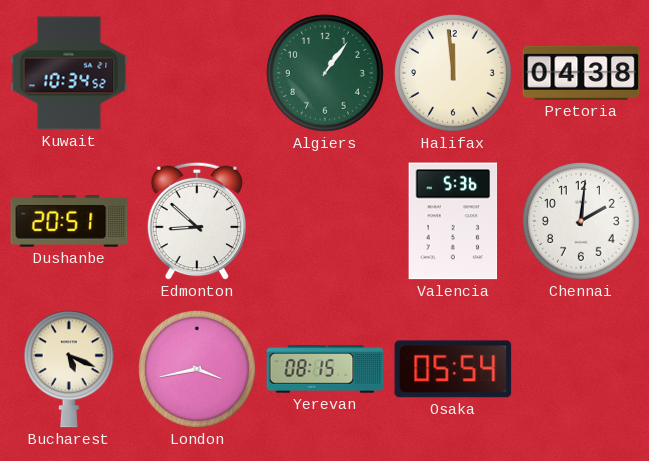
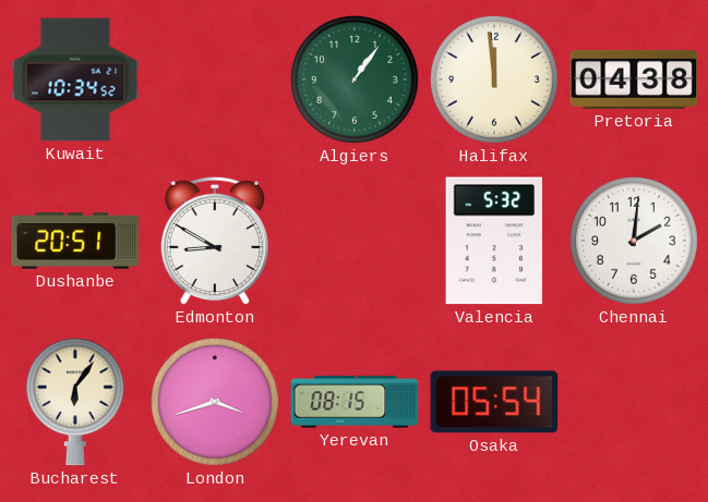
Edmonton: 8:52 -> 8:50
Valencia: 5:36 -> 5:32
Bucharest: 5:19 -> 6:06
London: 3:43 -> 3:42
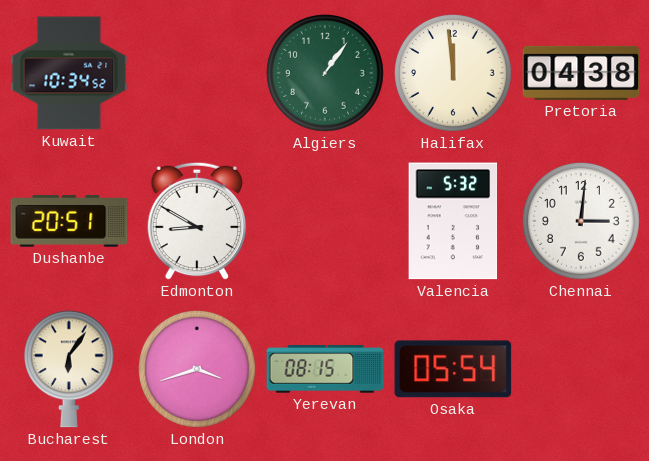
Chennai: 2:01 -> 3:01
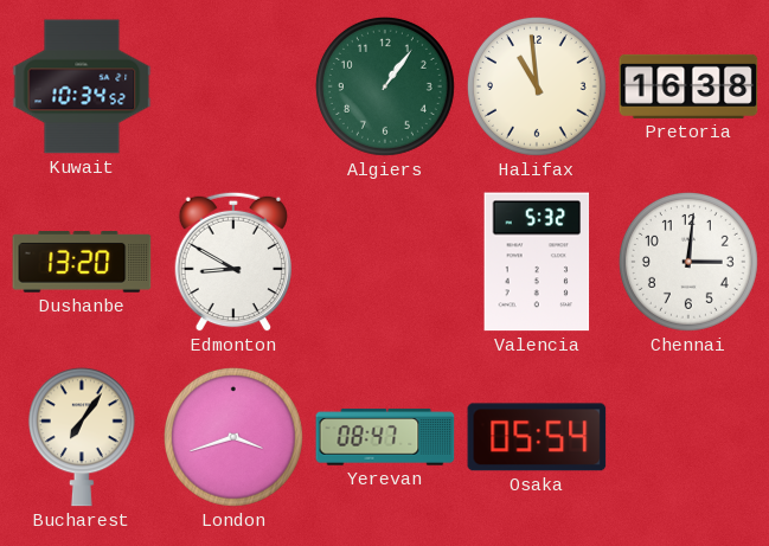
Halifax: 11:59 -> 10:59
Pretoria: 04:38 -> 16:38
Dushanbe: 20:51 -> 13:20
Bucharest: 6:06 -> 7:06
Yerevan: 08:15 -> 08:47
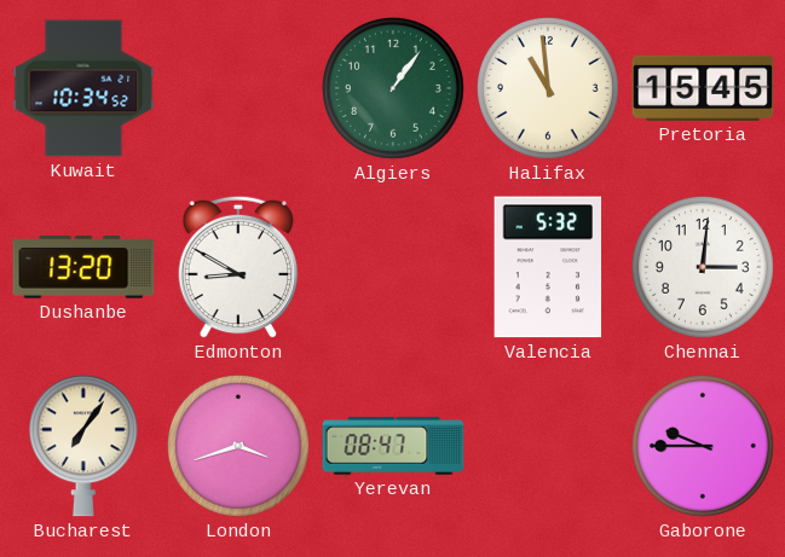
Pretoria: 16:38 -> 15:45
Osaka: 05:54 -> none
Gaborone: none -> 9:45
